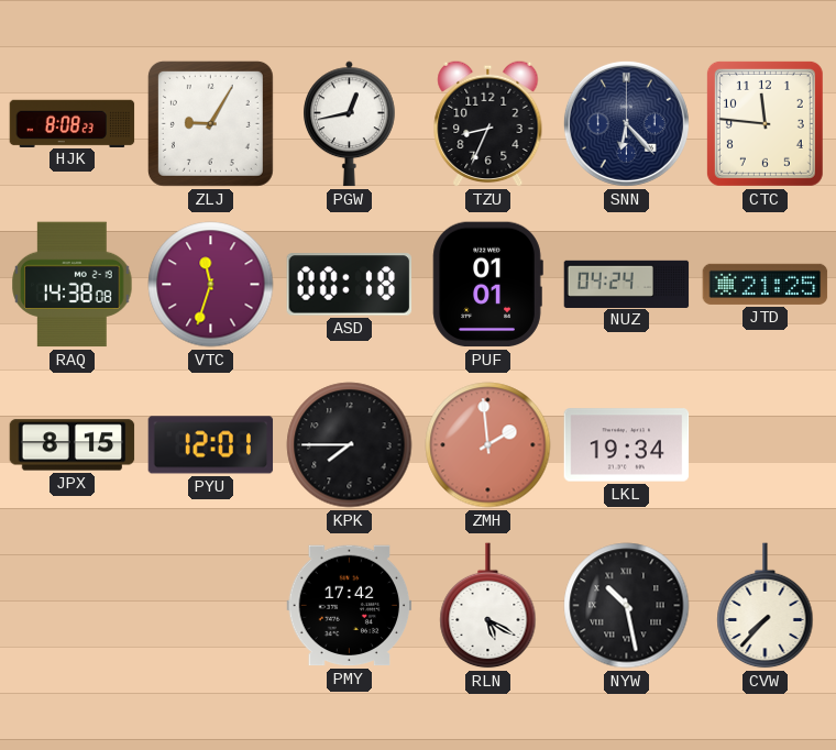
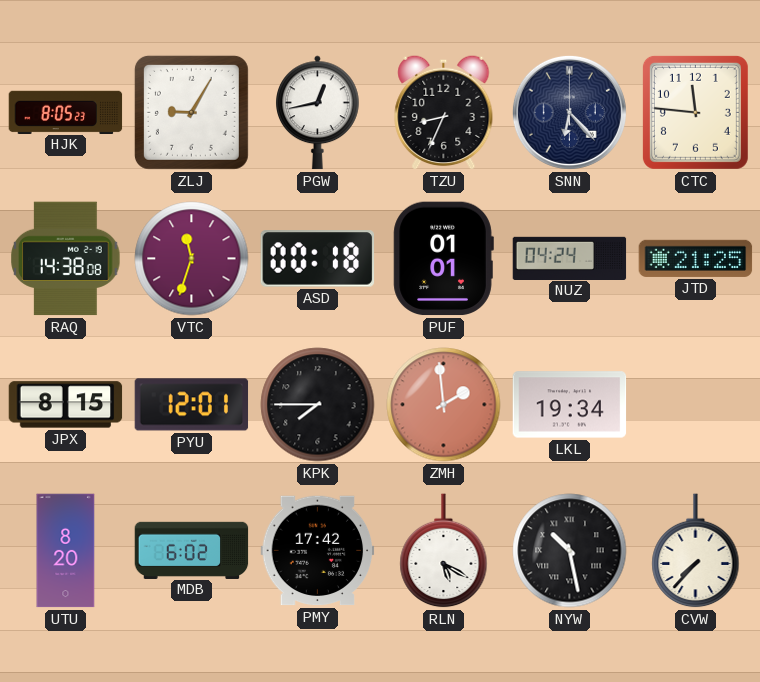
HJK: 8:08 -> 8:05
UTU: none -> 8:20
MDB: none -> 6:02
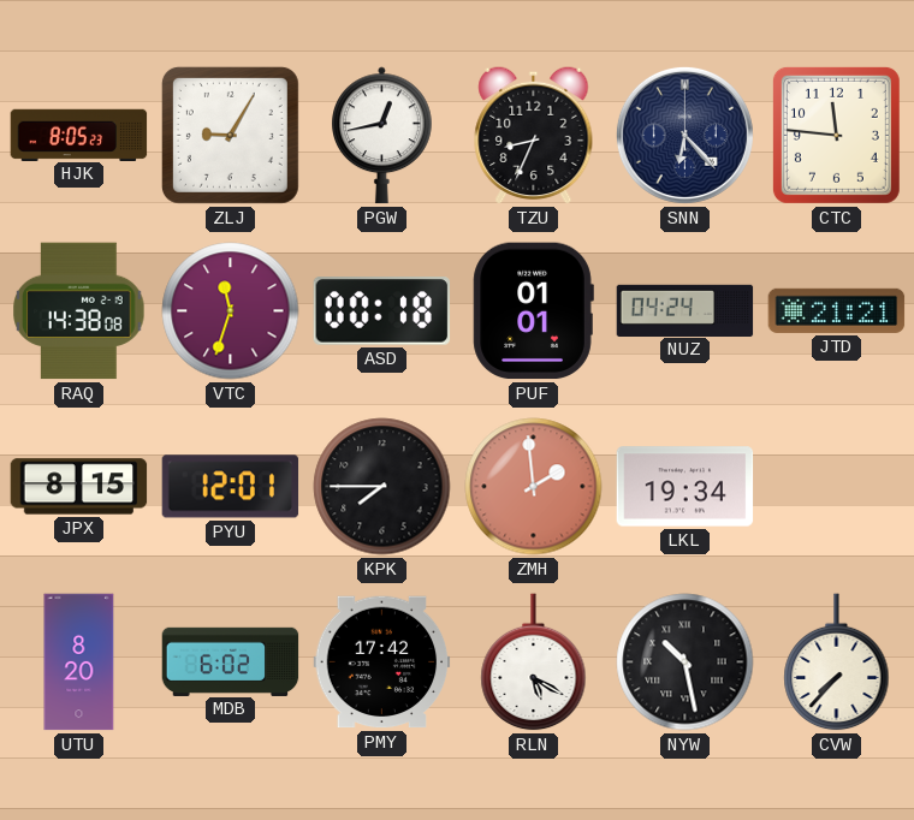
JTD: 21:25 -> 21:21
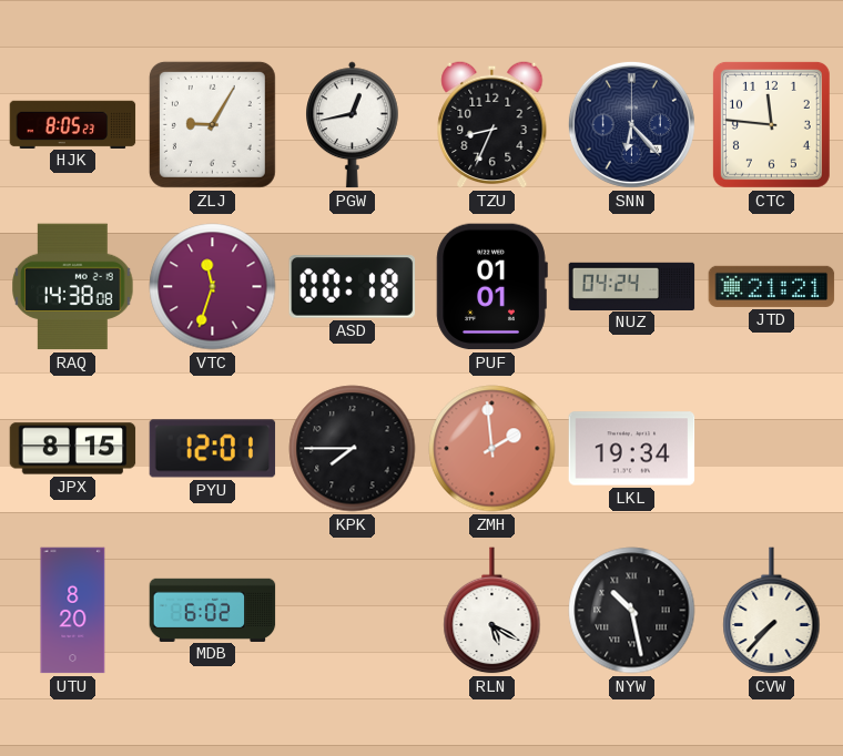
PMY: 17:42 -> none
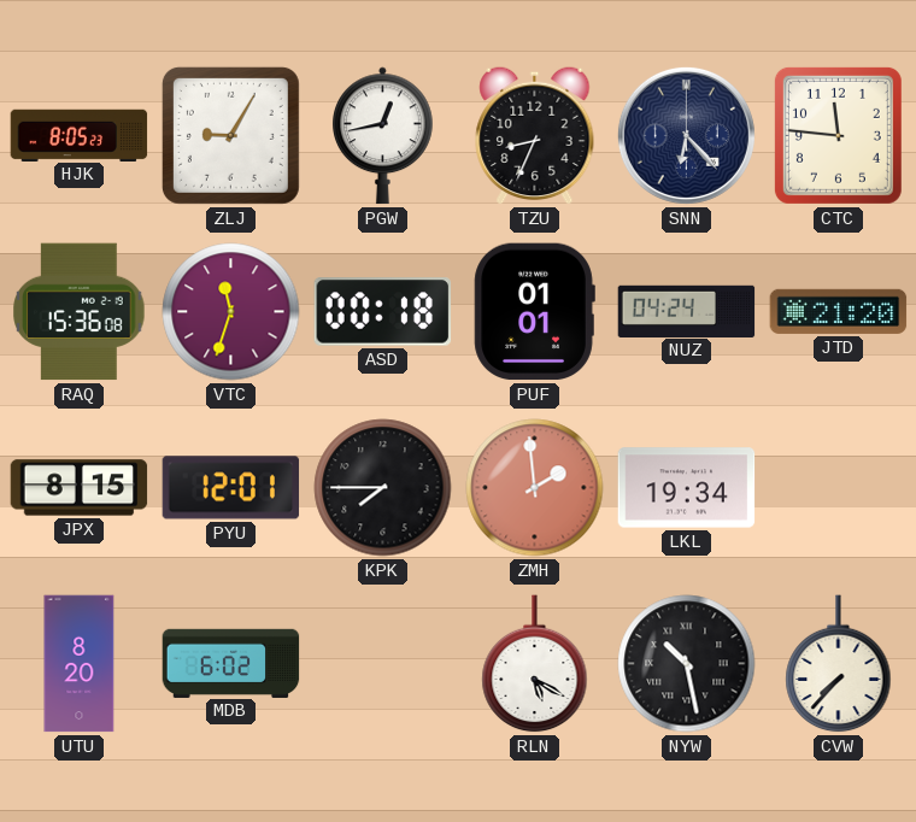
RAQ: 14:38 -> 15:36
JTD: 21:21 -> 21:20
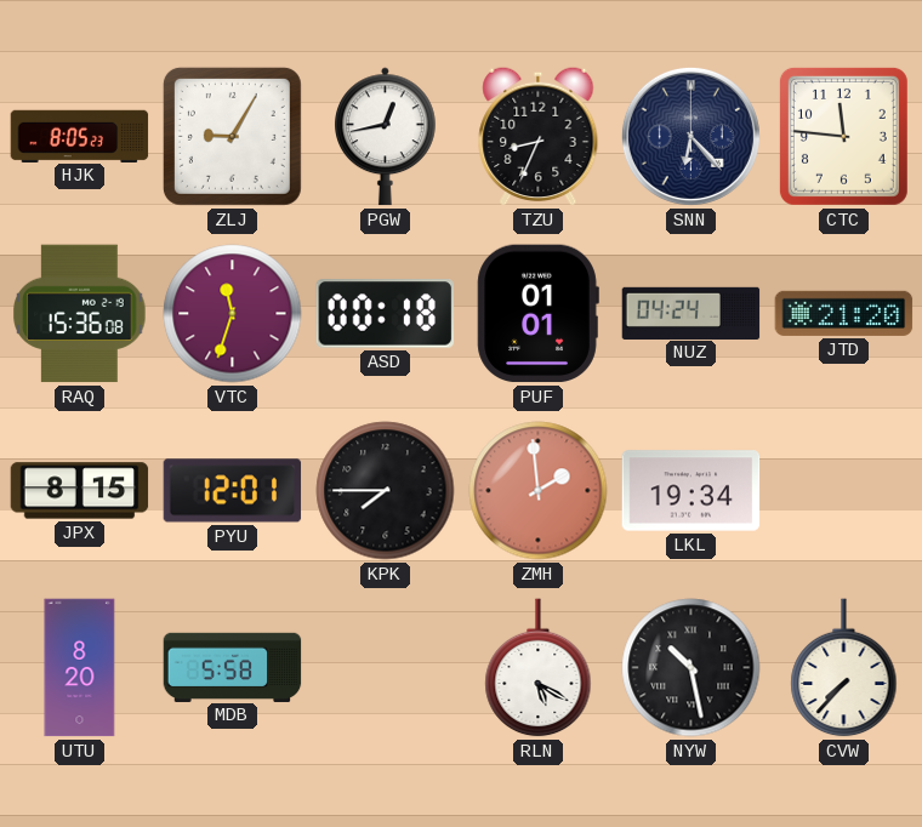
MDB: 6:02 -> 5:58
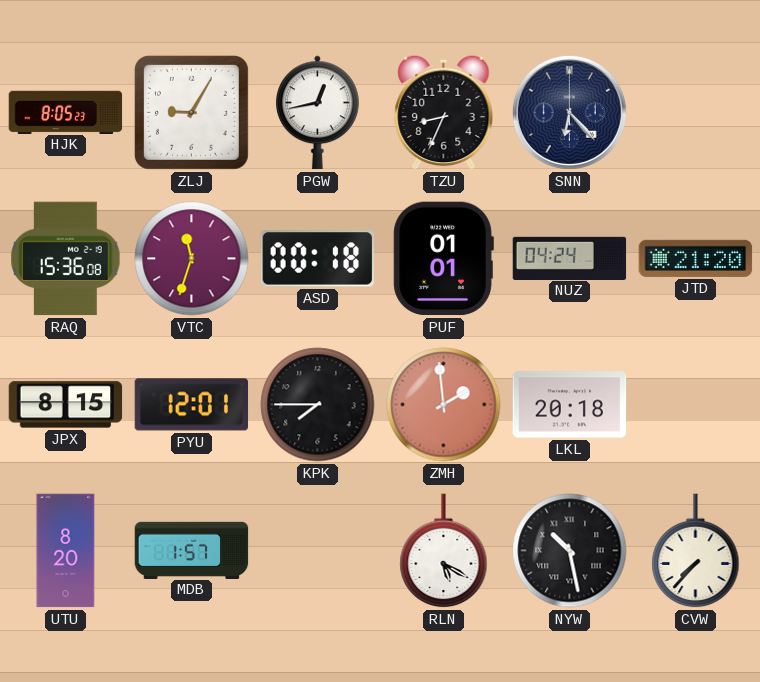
CTC: 11:46 -> none
LKL: 19:34 -> 20:18
MDB: 5:58 -> 1:57
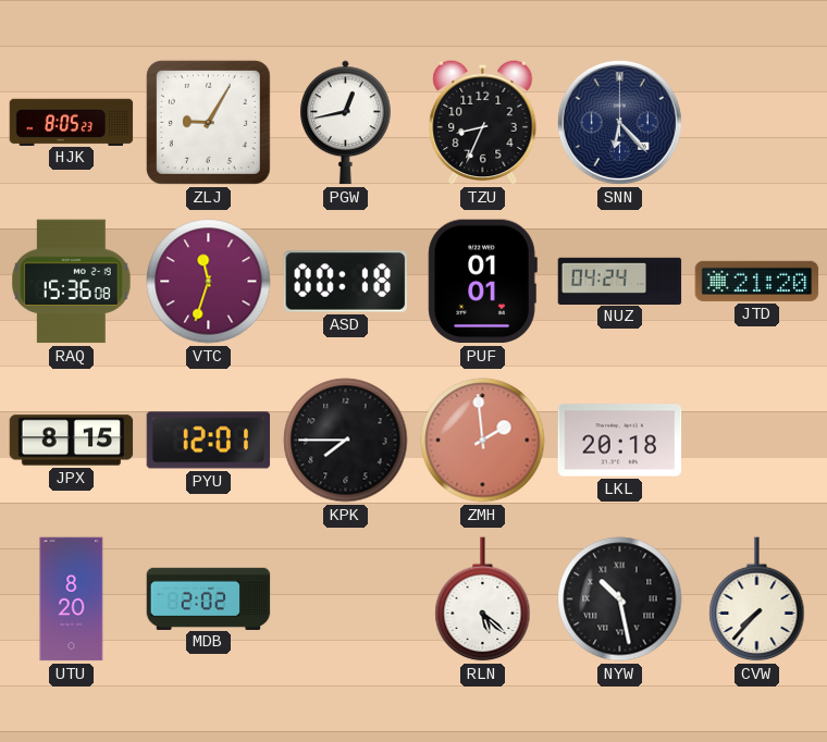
MDB: 1:57 -> 2:02
RLN: 5:20 -> 5:22
